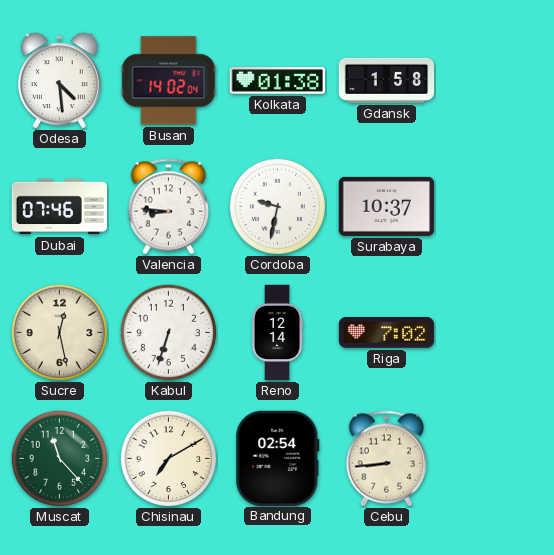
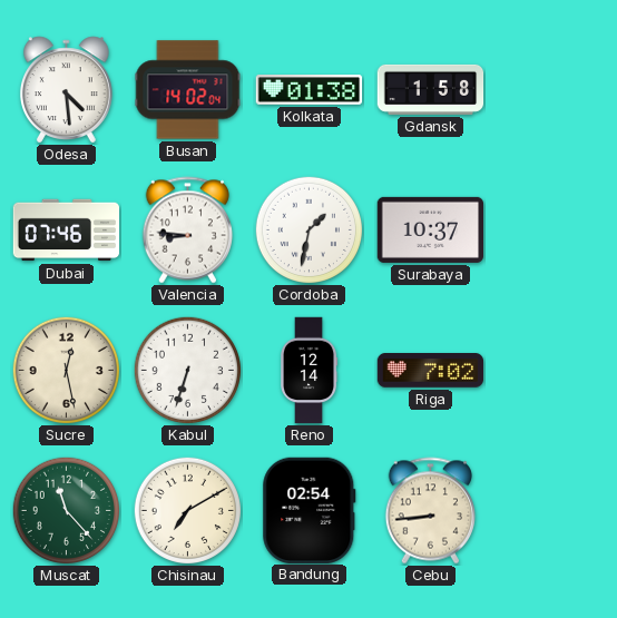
Cordoba: 9:32 -> 1:32
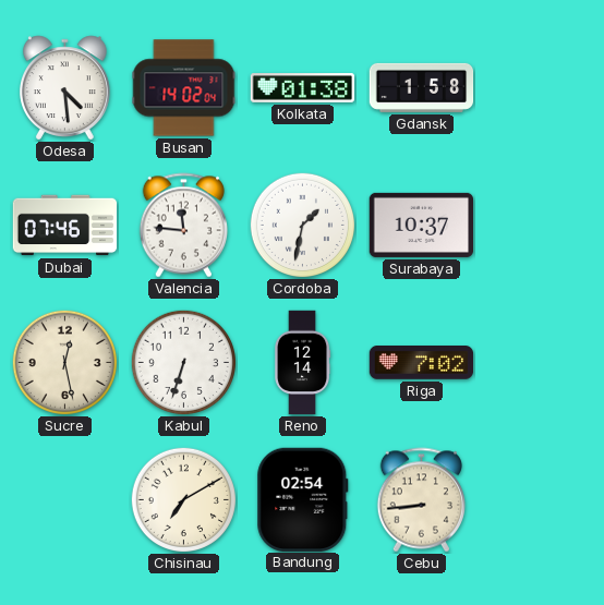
Valencia: 8:46 -> 11:46
Muscat: 11:23 -> none
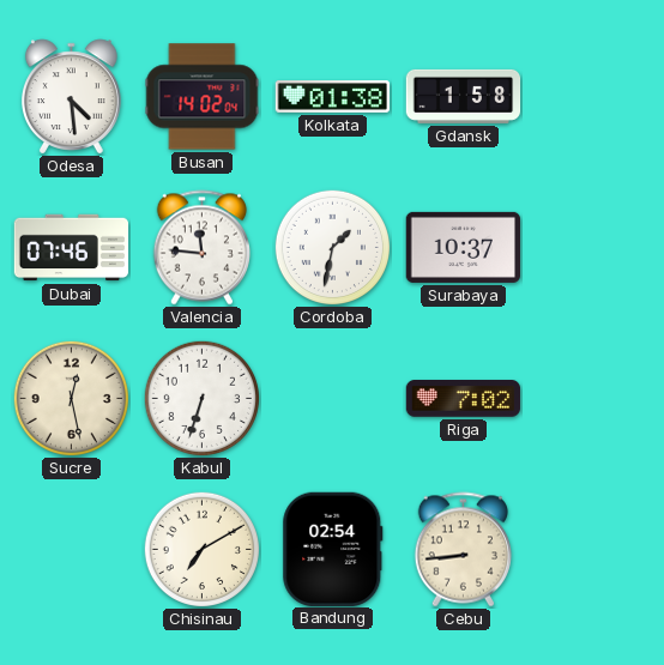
Reno: 12:14 -> none
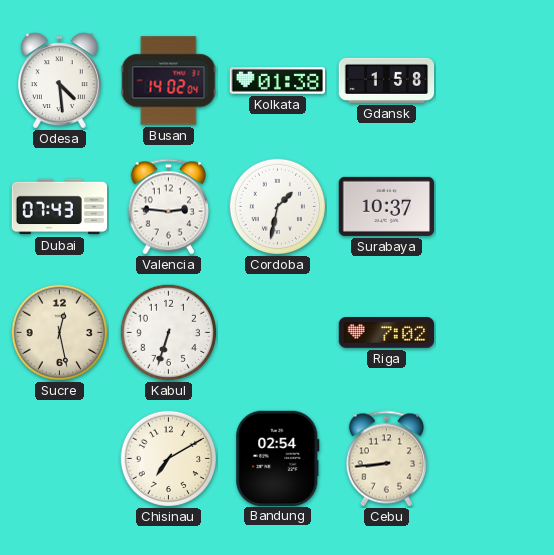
Dubai: 07:46 -> 07:43
Valencia: 11:46 -> 2:46
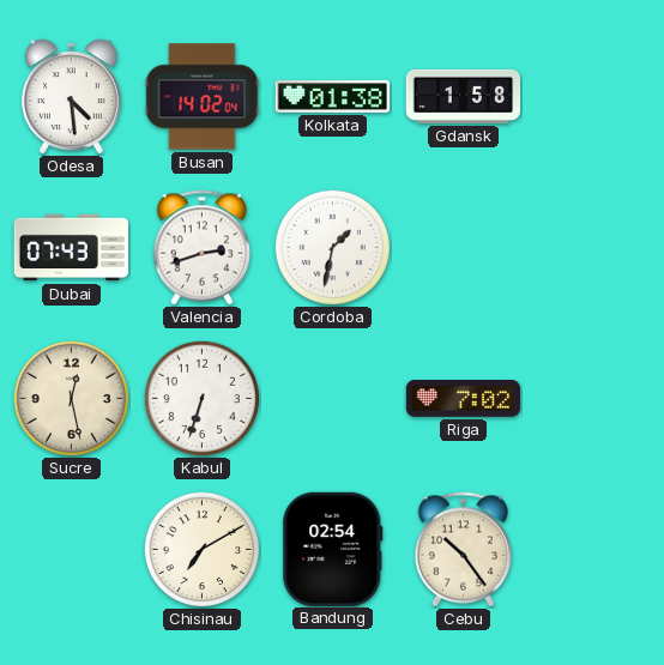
Valencia: 2:46 -> 2:42
Surabaya: 10:37 -> none
Cebu: 8:44 -> 10:24
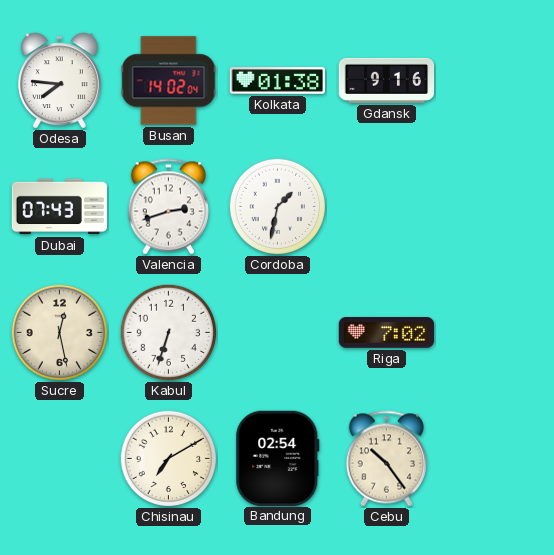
Odesa: 4:29 -> 7:46
Gdansk: 1:58 -> 9:16
